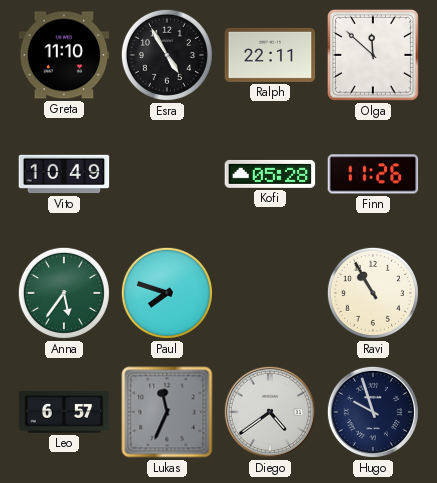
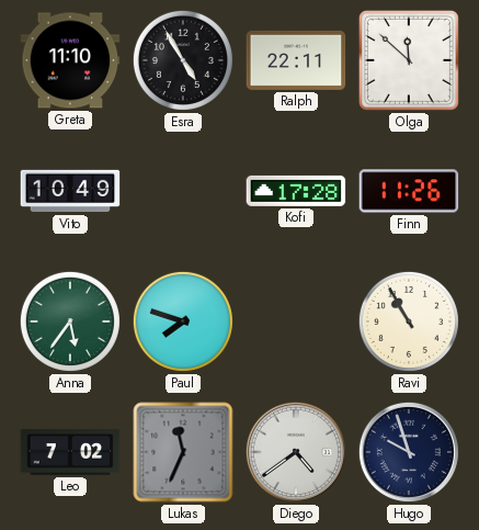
Kofi: 05:28 -> 17:28
Leo: 6:57 -> 7:02
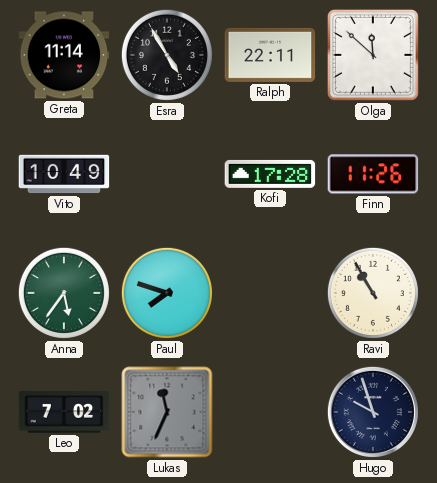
Greta: 11:10 -> 11:14
Diego: 4:39 -> none
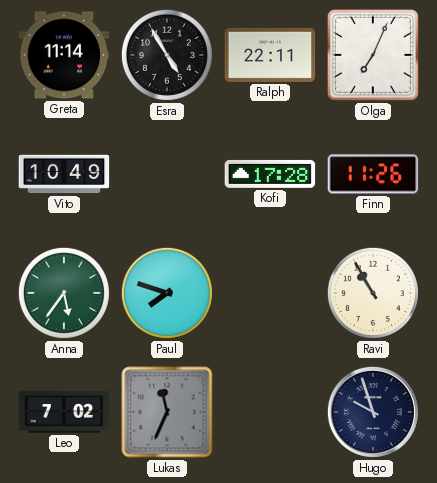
Olga: 11:52 -> 7:04
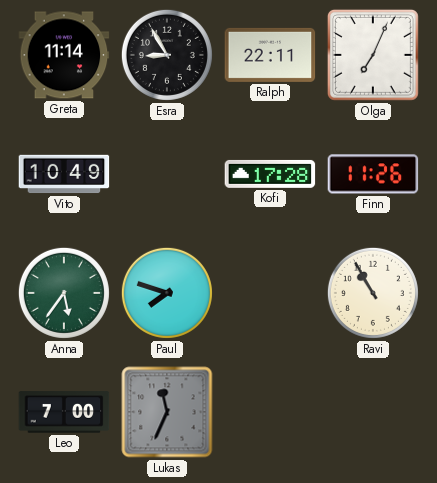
Esra: 4:55 -> 8:55
Leo: 7:02 -> 7:00
Hugo: 9:57 -> none
